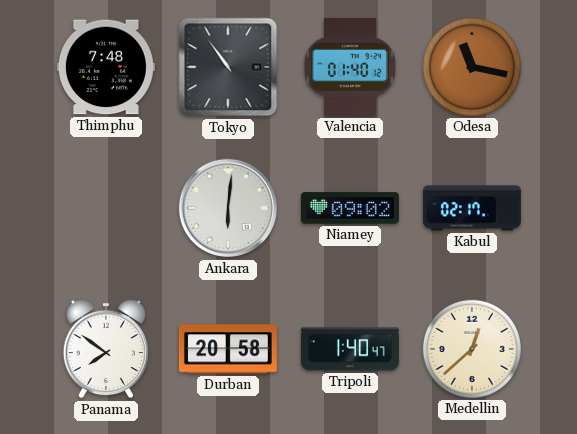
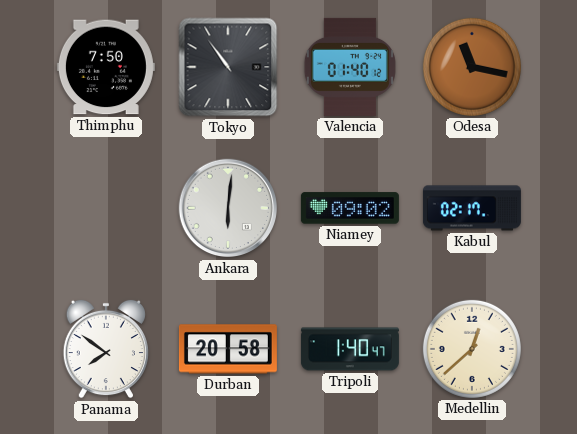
Thimphu: 7:48 -> 7:50
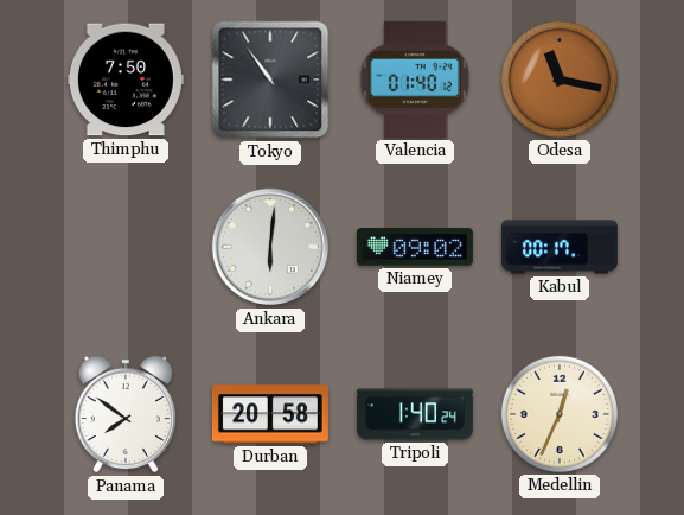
Kabul: 02:17 -> 00:17
Tripoli: 1:40:47 -> 1:40:24
Medellin: 12:38 -> 12:34
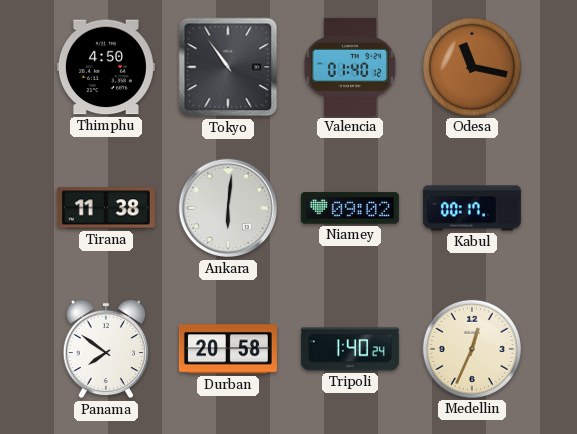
Thimphu: 7:50 -> 4:50
Tirana: none -> 11:38
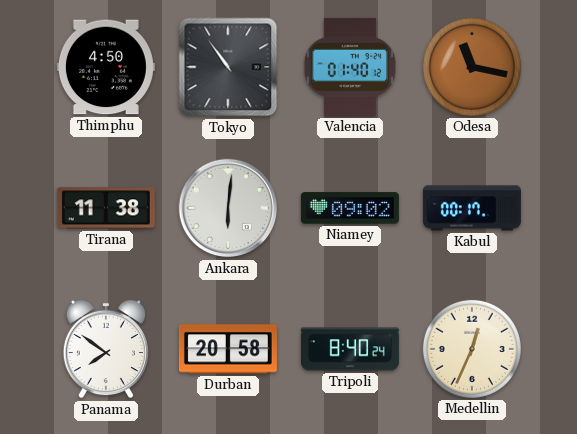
Tripoli: 1:40 -> 8:40
